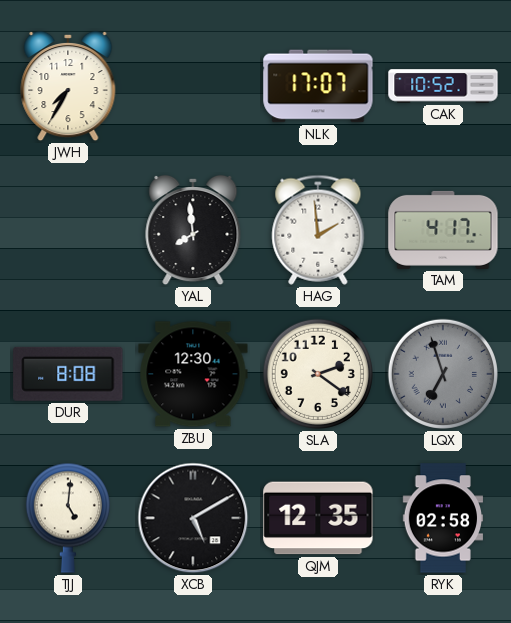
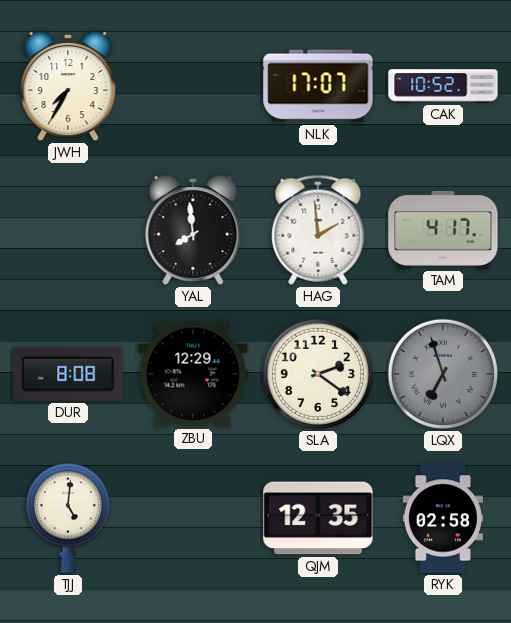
ZBU: 12:30 -> 12:29
XCB: 5:10 -> none
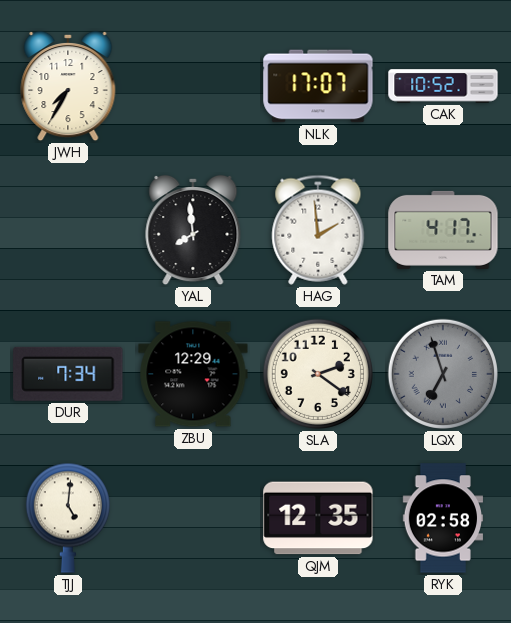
DUR: 8:08 -> 7:34
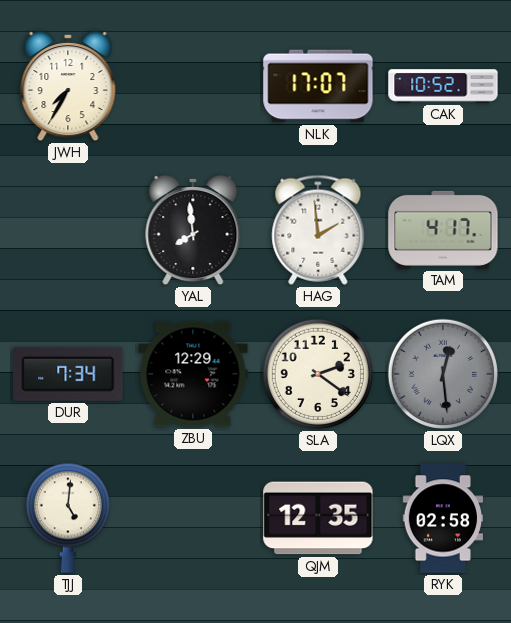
LQX: 6:57 -> 12:29
